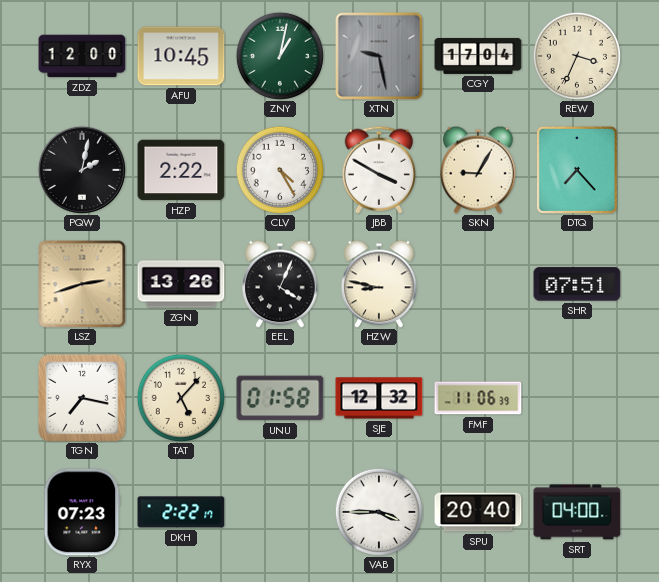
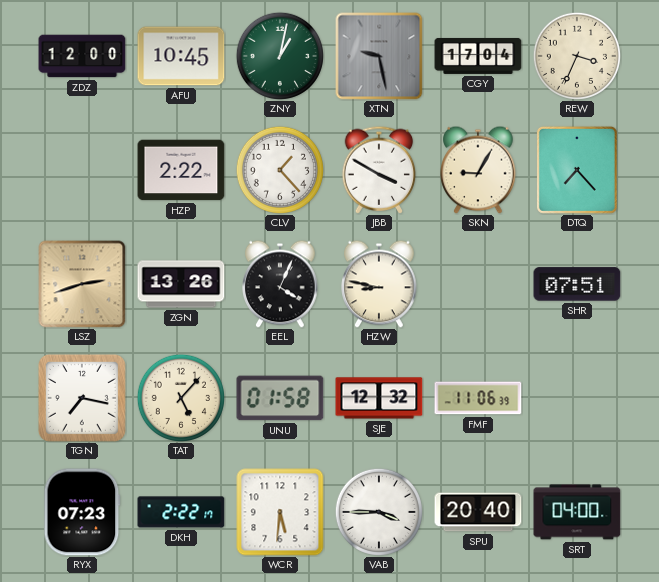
PQW: 2:02 -> none
CLV: 4:25 -> 1:23
WCR: none -> 5:31
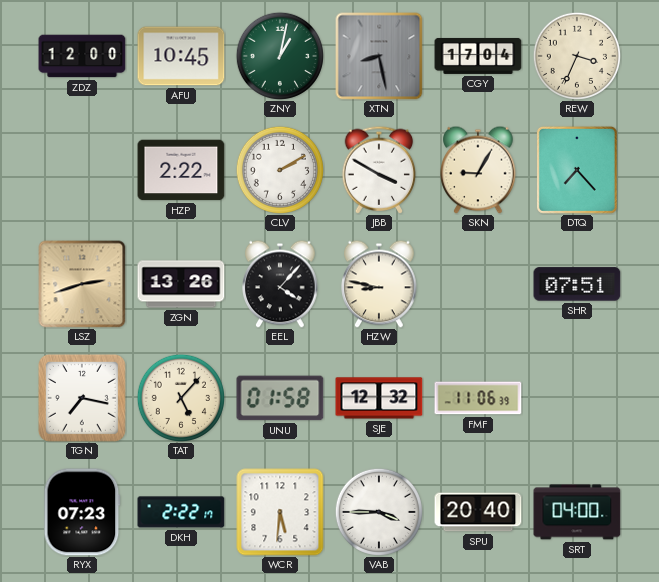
XTN: 9:28 -> 8:28
CLV: 1:23 -> 2:10
EEL: 4:04 -> 4:07
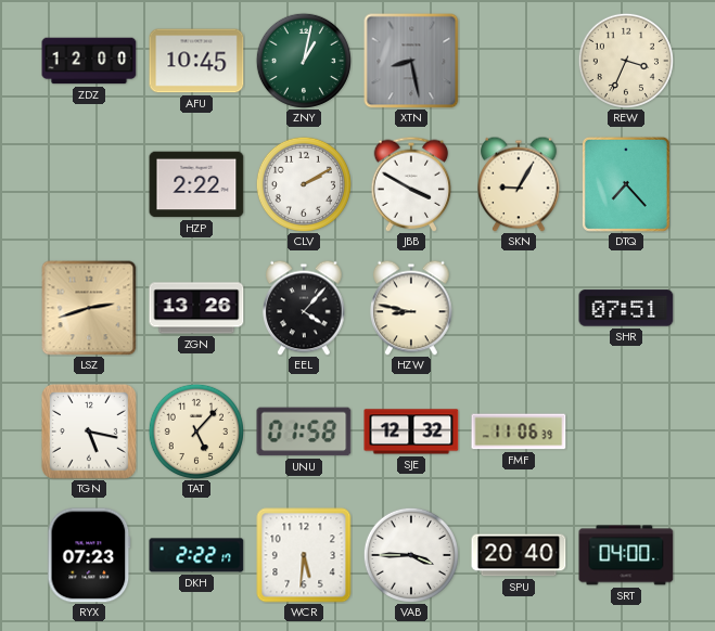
CGY: 17:04 -> none
TGN: 7:17 -> 5:17
